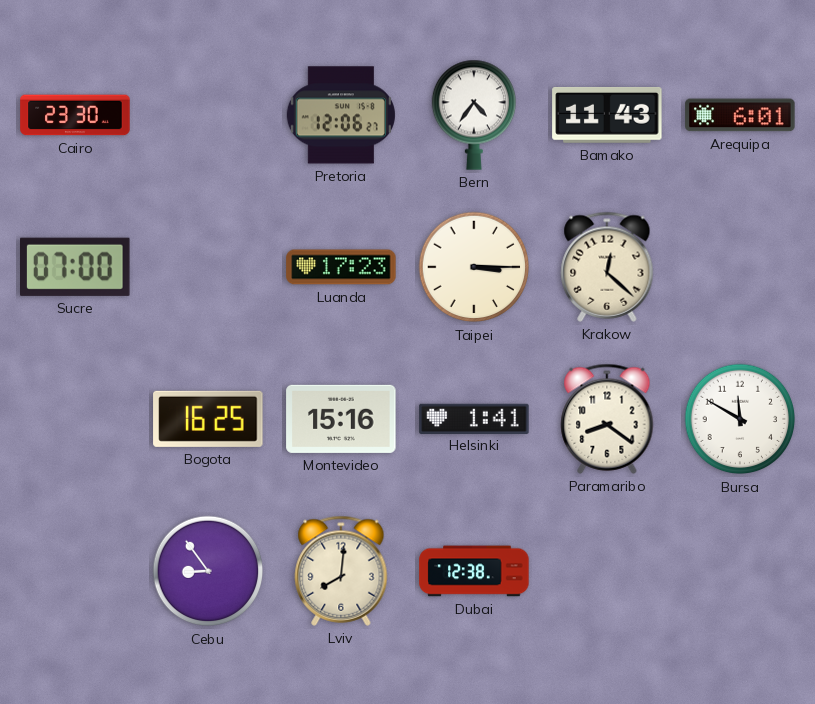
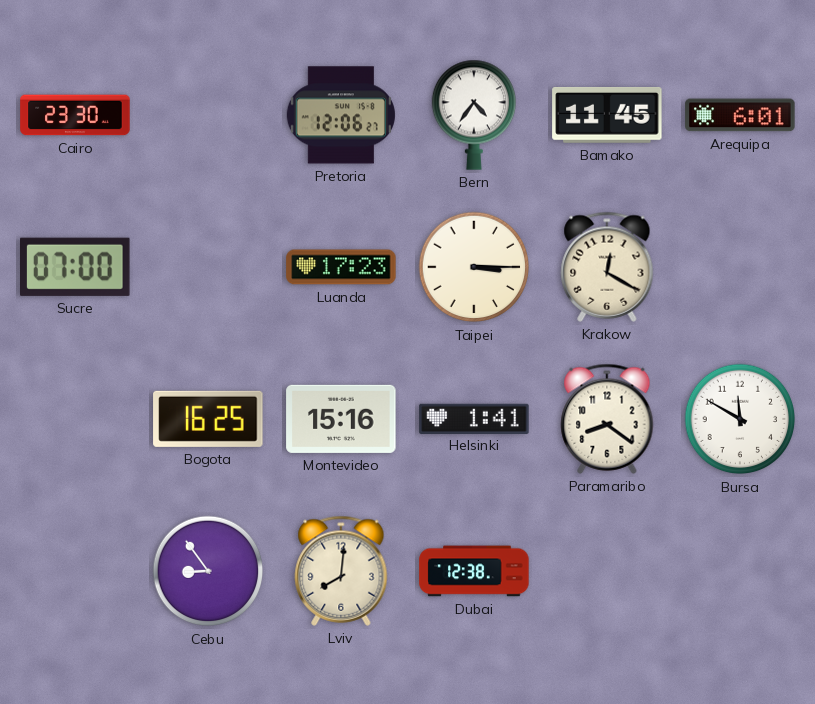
Bamako: 11:43 -> 11:45
Krakow: 12:22 -> 12:20
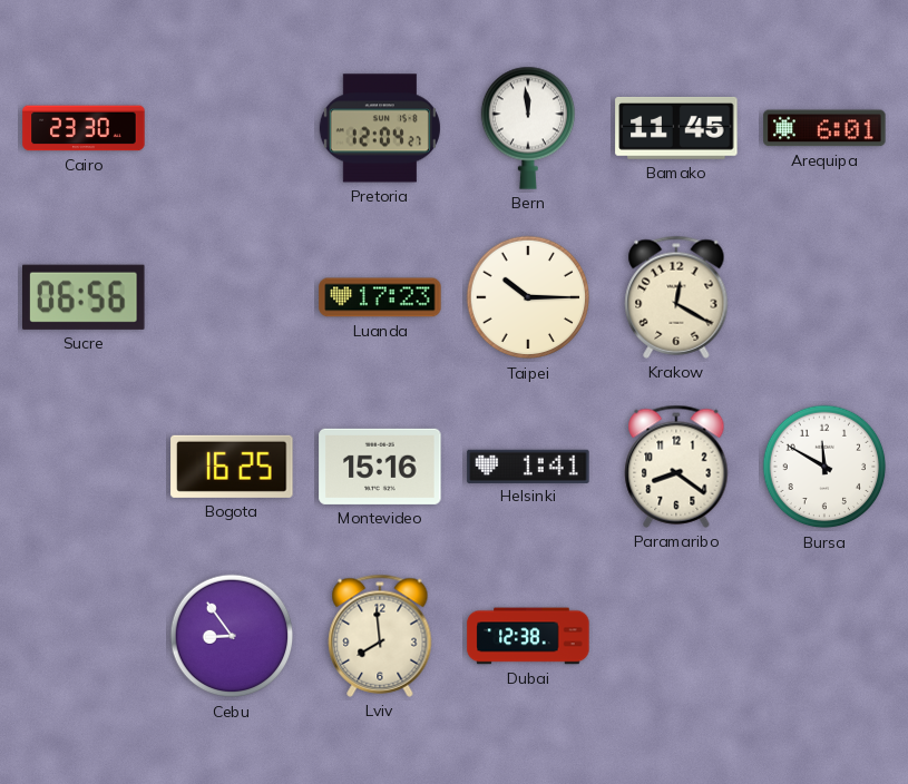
Pretoria: 12:06 -> 12:04
Bern: 4:36 -> 11:59
Sucre: 07:00 -> 06:56
Taipei: 3:15 -> 10:15
Lviv: 8:01 -> 7:59
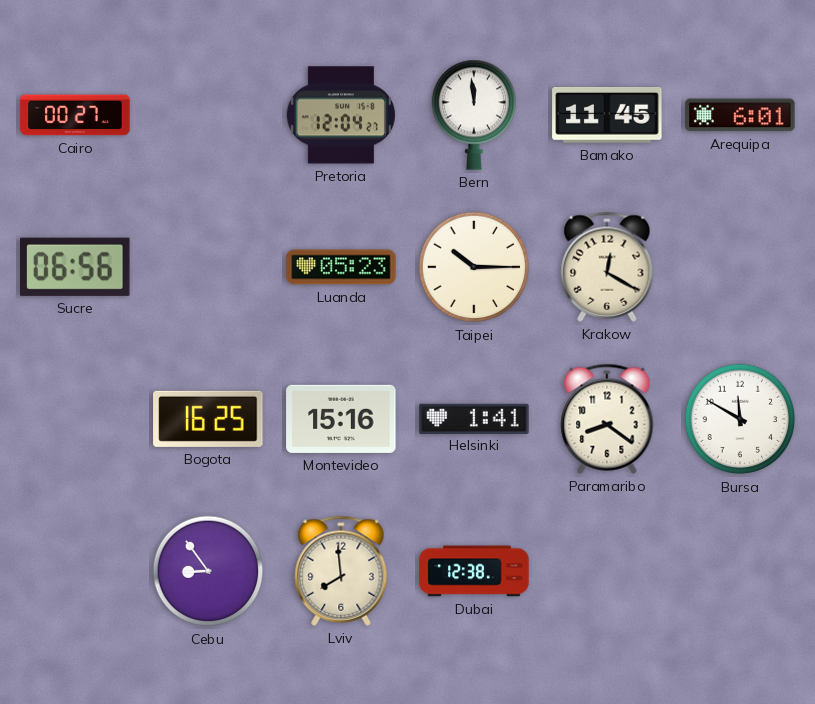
Cairo: 23:30 -> 00:27
Luanda: 17:23 -> 05:23
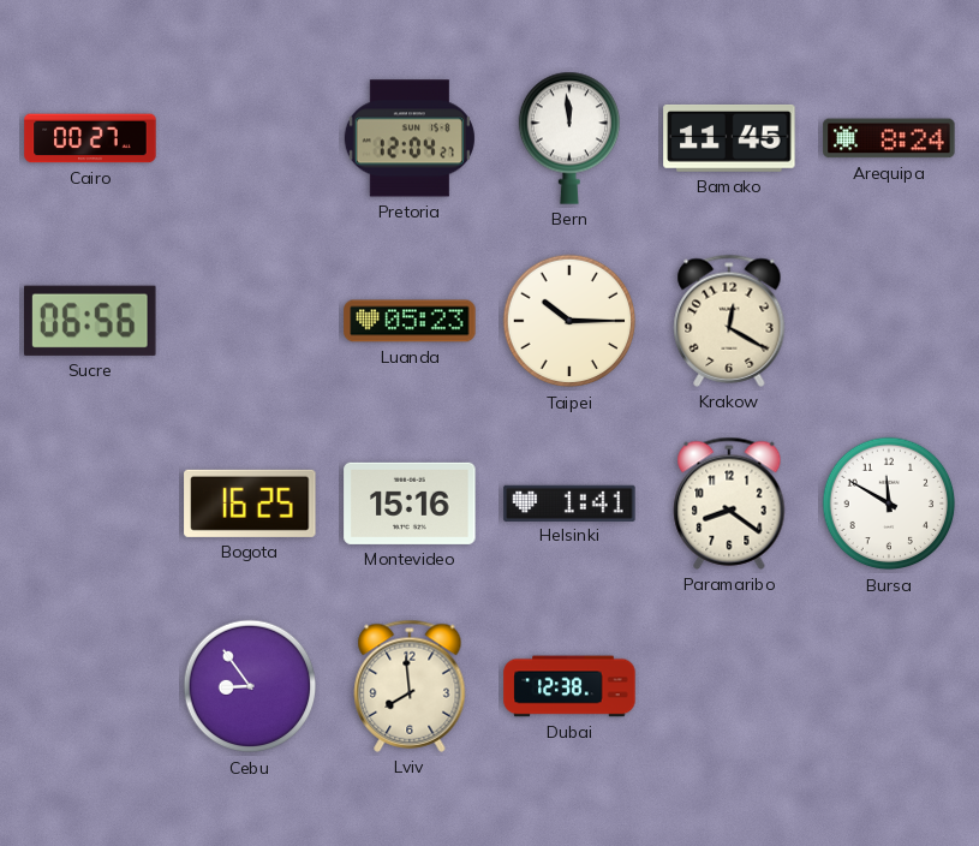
Arequipa: 6:01 -> 8:24
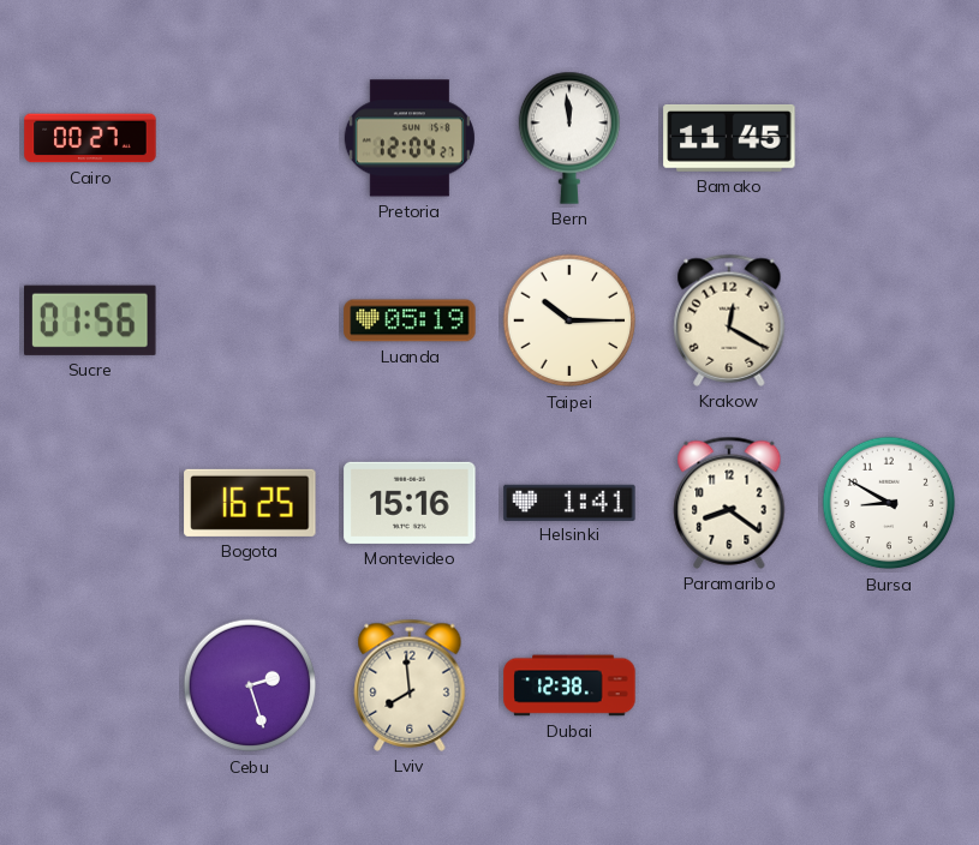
Arequipa: 8:24 -> none
Sucre: 06:56 -> 01:56
Luanda: 05:23 -> 05:19
Bursa: 11:50 -> 8:50
Cebu: 8:54 -> 2:27
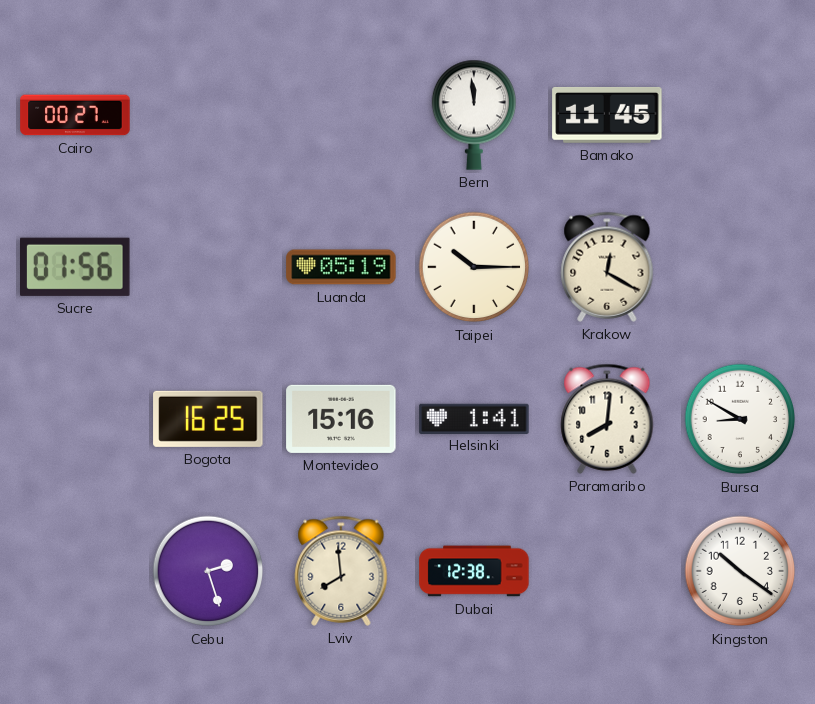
Pretoria: 12:04 -> none
Paramaribo: 8:21 -> 8:01
Kingston: none -> 10:21
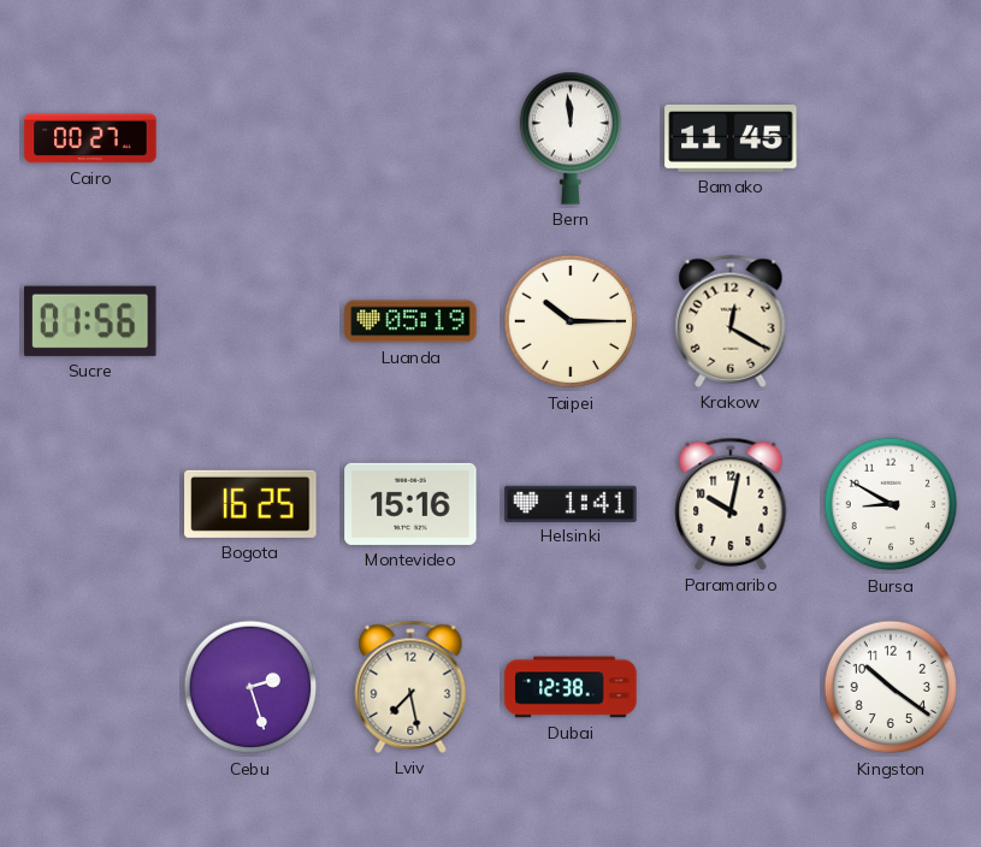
Paramaribo: 8:01 -> 10:02
Lviv: 7:59 -> 7:28
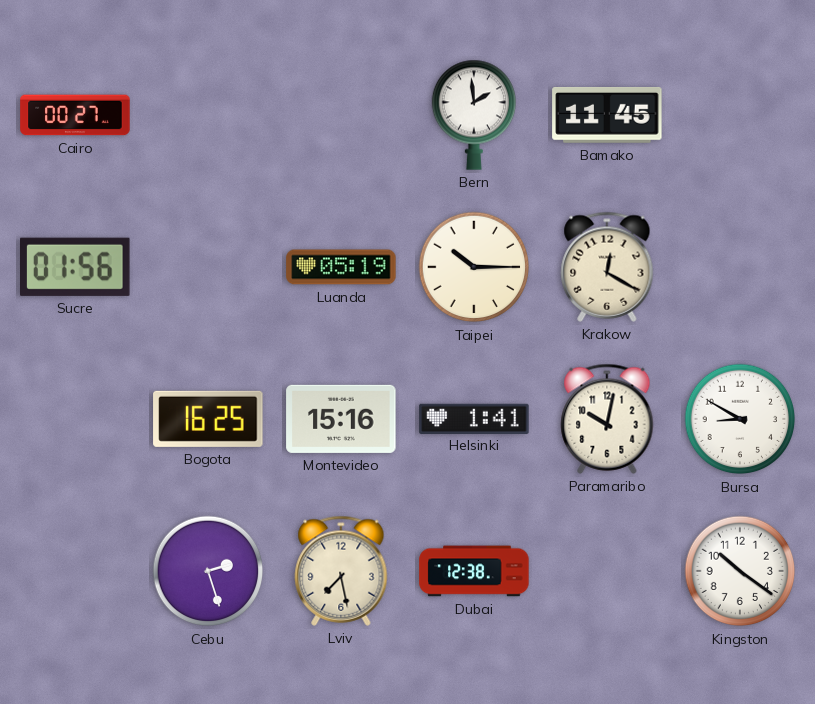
Bern: 11:59 -> 1:59
